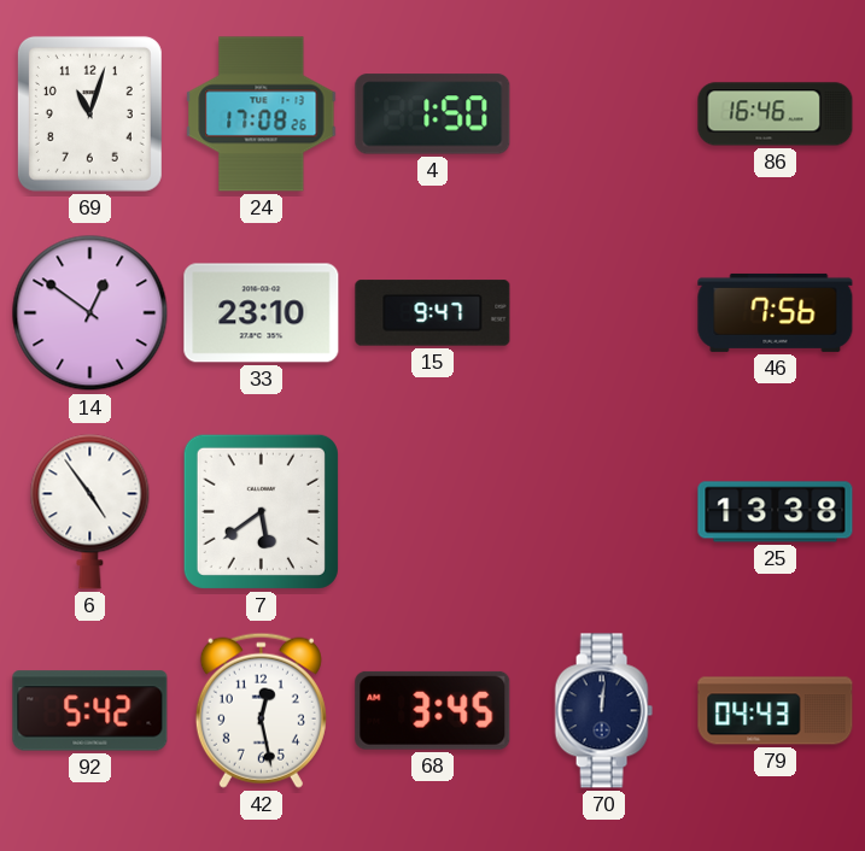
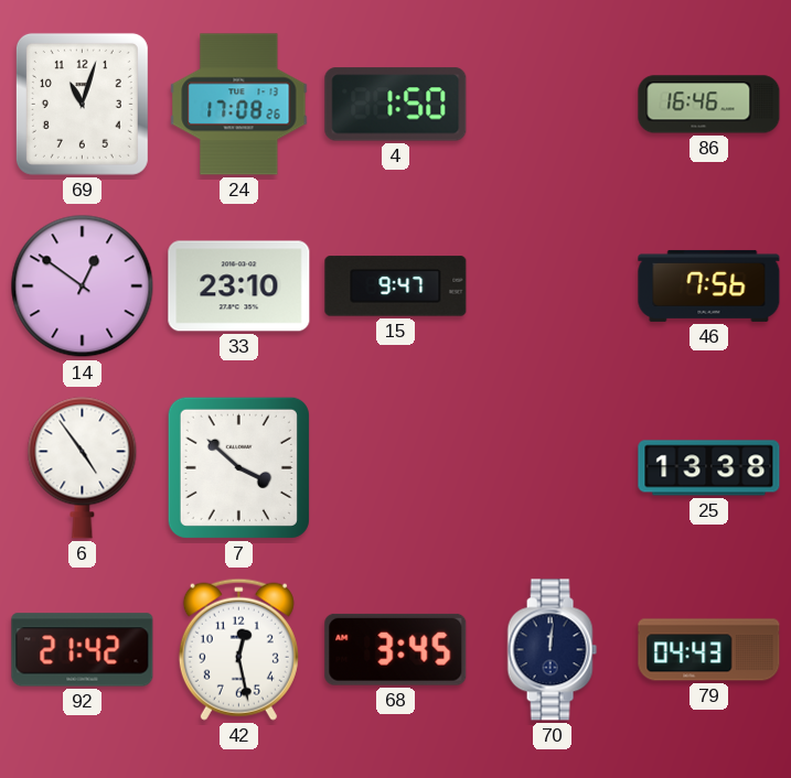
7: 5:39 -> 3:52
92: 5:42 -> 21:42
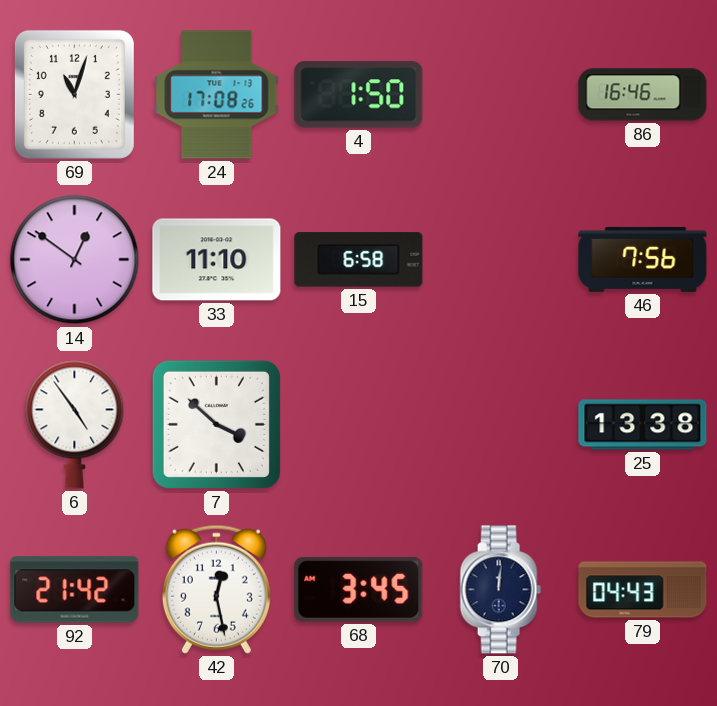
33: 23:10 -> 11:10
15: 9:47 -> 6:58
